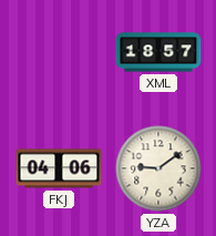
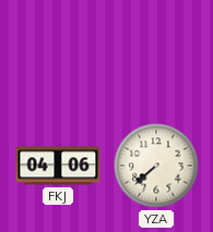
XML: 18:57 -> none
YZA: 9:09 -> 7:38
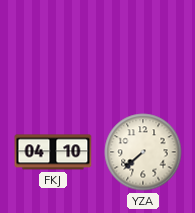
FKJ: 04:06 -> 04:10
